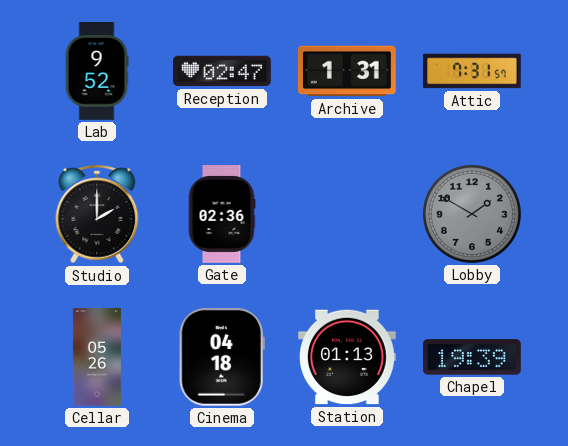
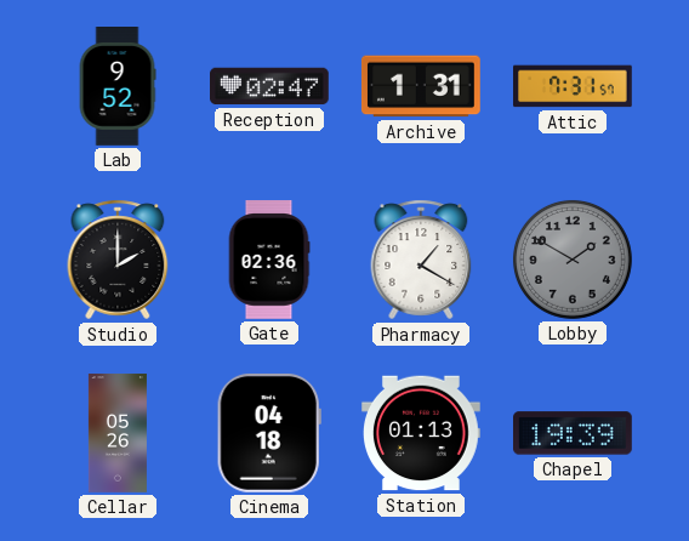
Pharmacy: none -> 1:20
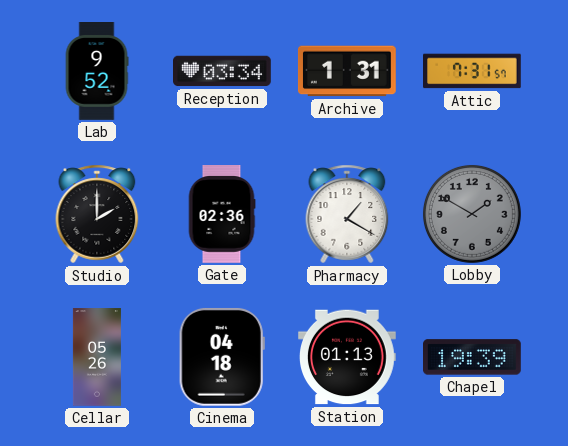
Reception: 02:47 -> 03:34
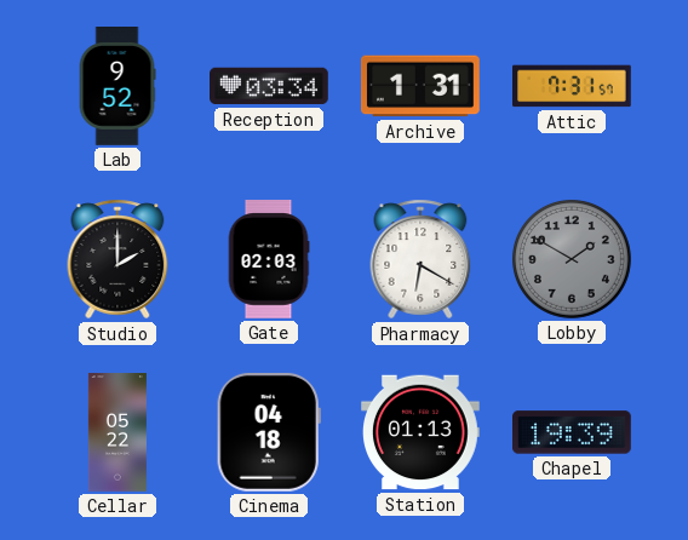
Gate: 02:36 -> 02:03
Pharmacy: 1:20 -> 6:20
Cellar: 05:26 -> 05:22
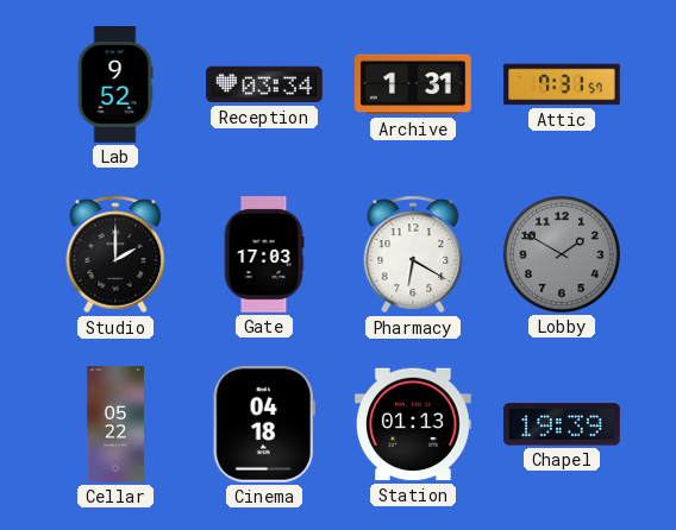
Gate: 02:03 -> 17:03
